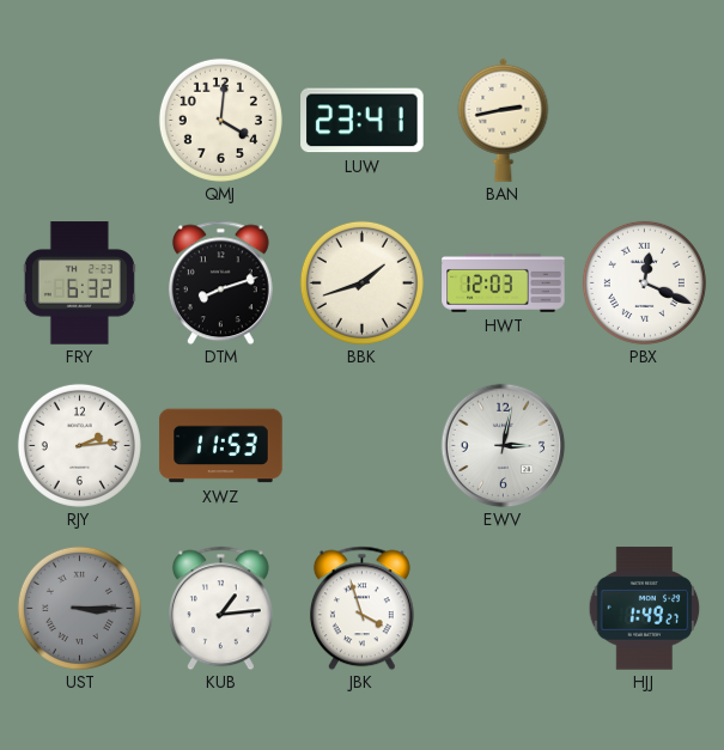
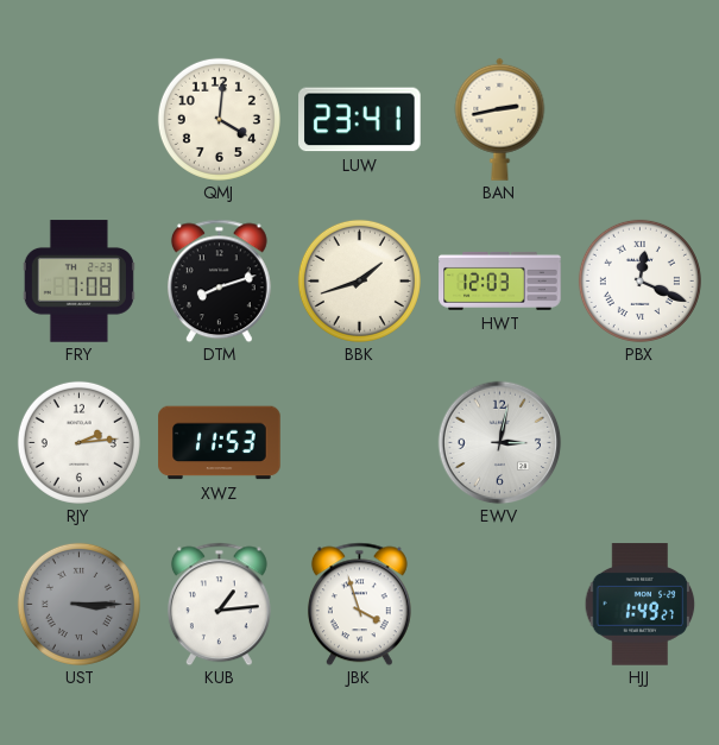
FRY: 6:32 -> 7:08
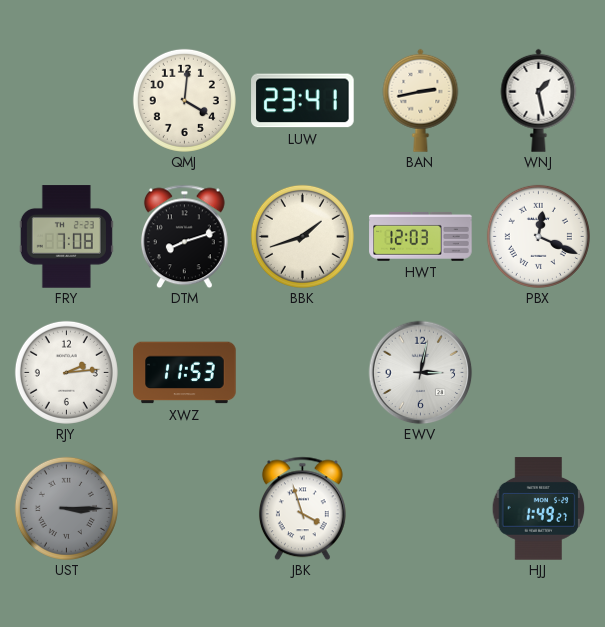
WNJ: none -> 1:28
KUB: 1:14 -> none
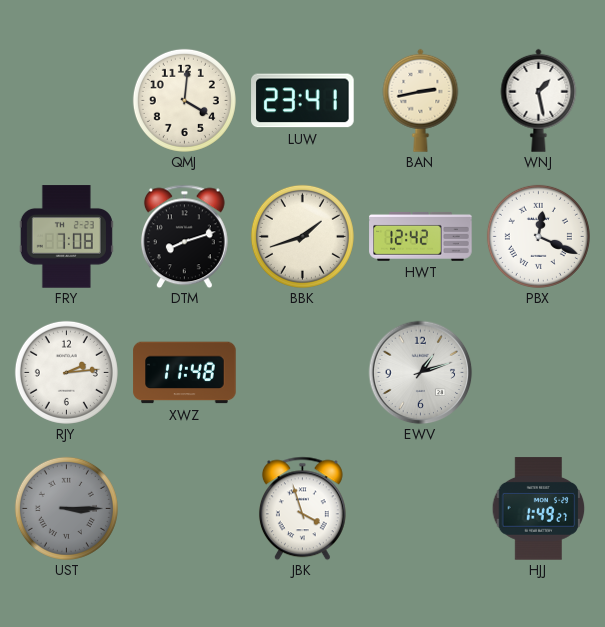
HWT: 12:03 -> 12:42
XWZ: 11:53 -> 11:48
EWV: 3:02 -> 1:12
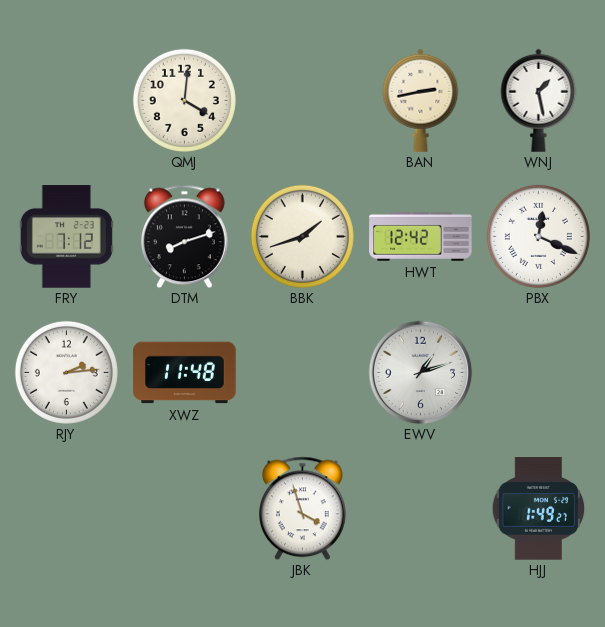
LUW: 23:41 -> none
FRY: 7:08 -> 7:12
UST: 3:15 -> none
